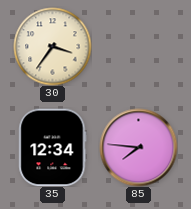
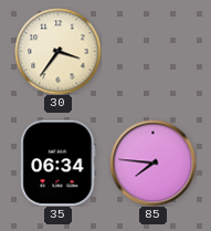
35: 12:34 -> 06:34
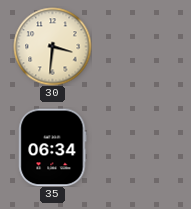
30: 3:36 -> 3:31
85: 7:46 -> none
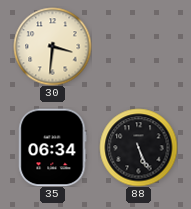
88: none -> 5:26
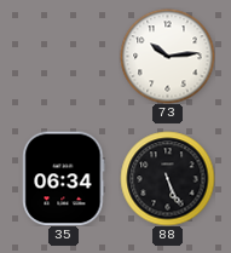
30: 3:31 -> none
73: none -> 10:14
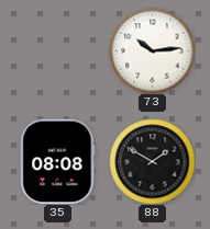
35: 06:34 -> 08:08
88: 5:26 -> 1:50
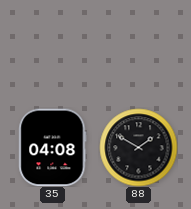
73: 10:14 -> none
35: 08:08 -> 04:08
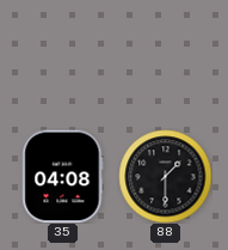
88: 1:50 -> 1:30
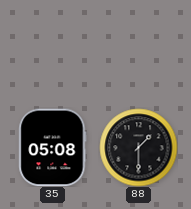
35: 04:08 -> 05:08
